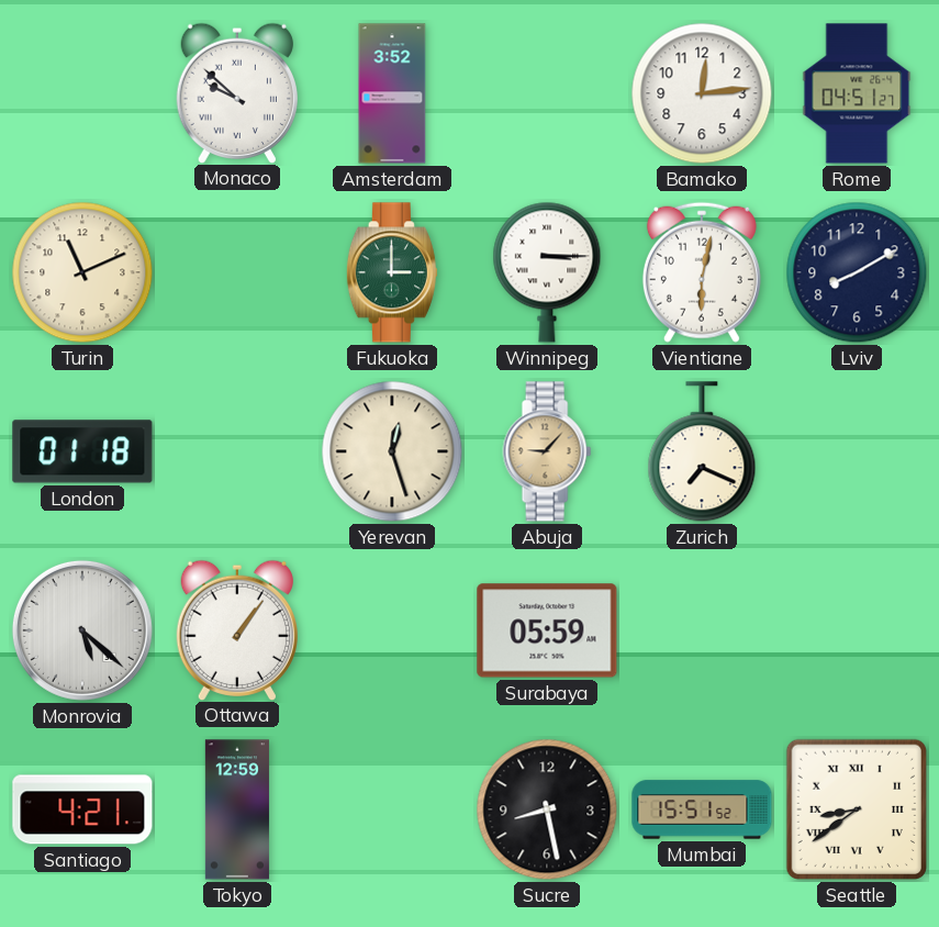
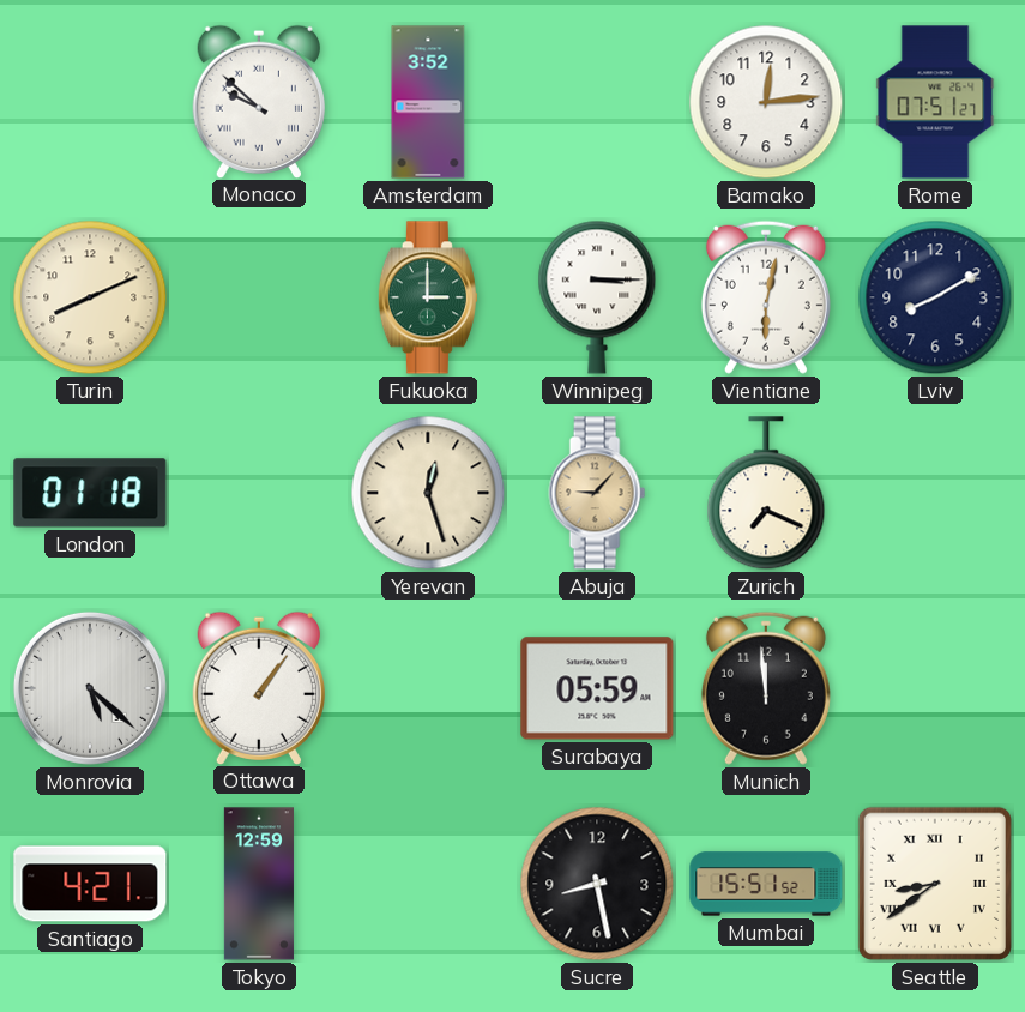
Rome: 04:51 -> 07:51
Turin: 11:11 -> 8:11
Munich: none -> 11:59
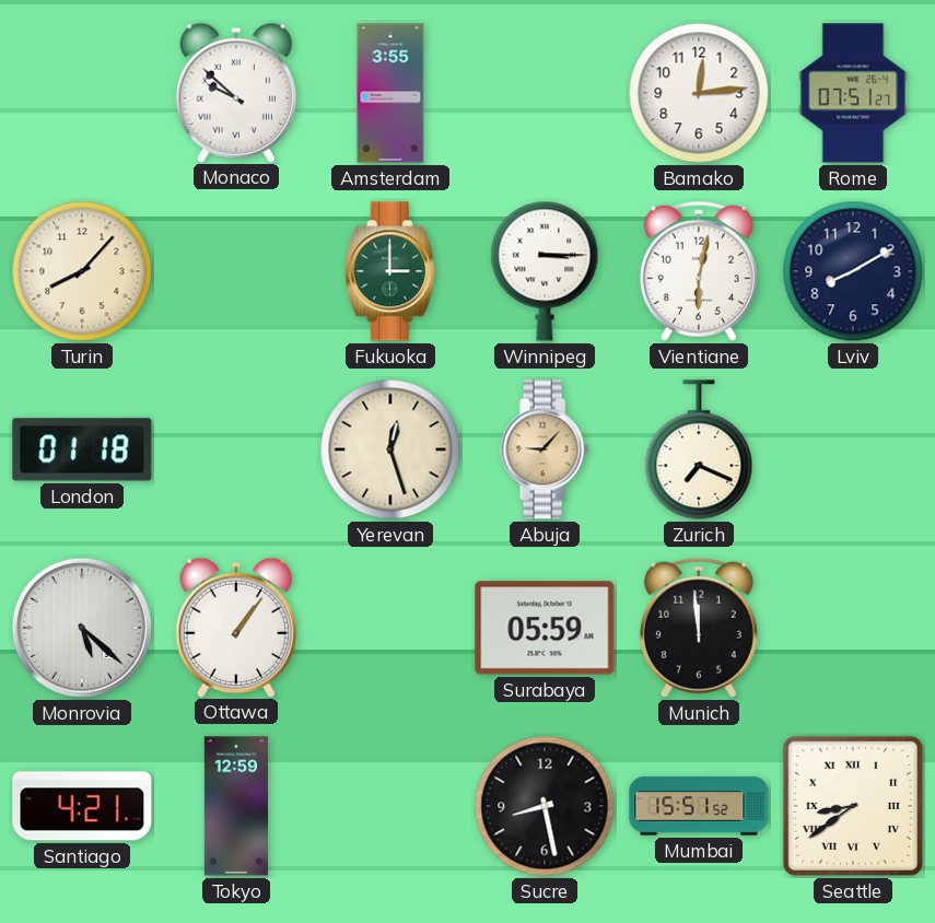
Amsterdam: 3:52 -> 3:55
Turin: 8:11 -> 8:07
